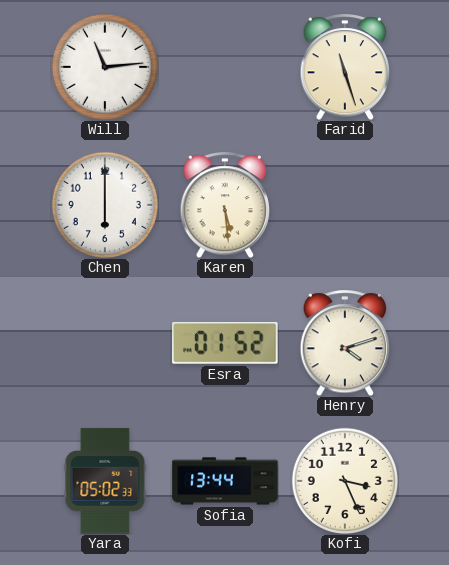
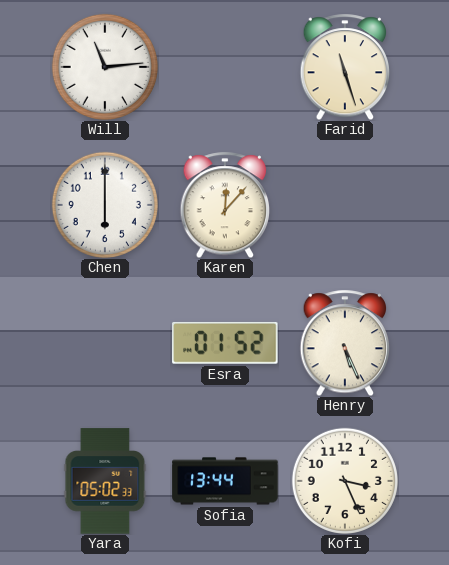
Karen: 5:29 -> 12:07
Henry: 4:12 -> 5:26
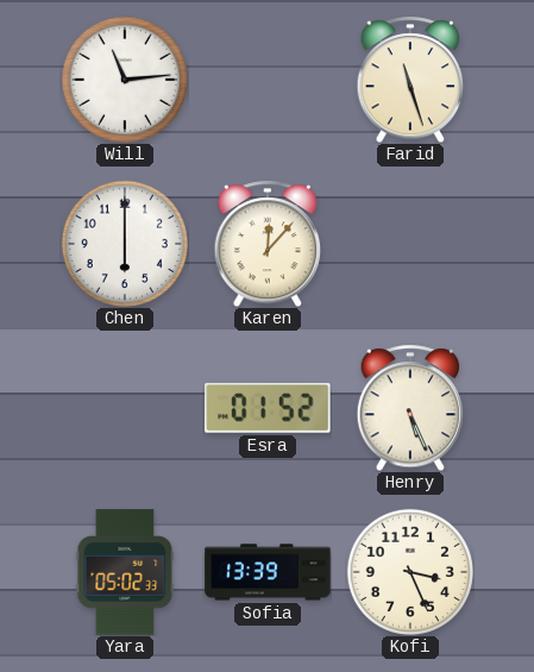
Sofia: 13:44 -> 13:39
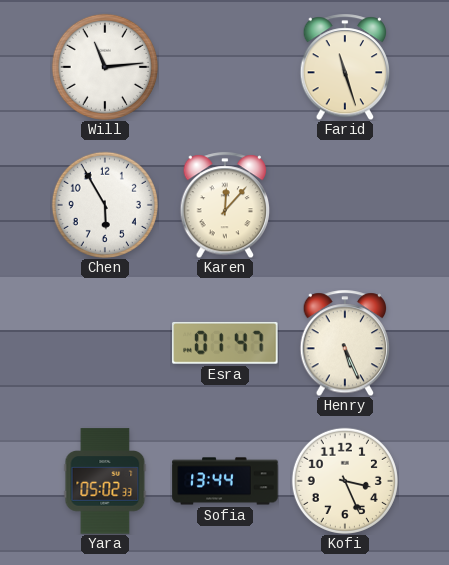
Chen: 6:00 -> 5:55
Esra: 01:52 -> 01:47
Sofia: 13:39 -> 13:44
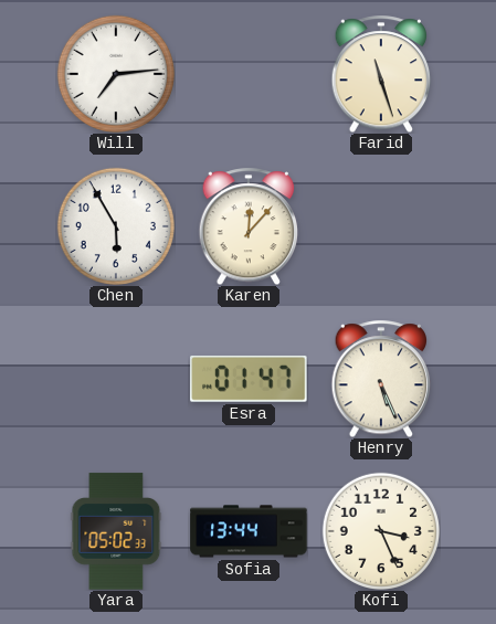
Will: 11:14 -> 7:14
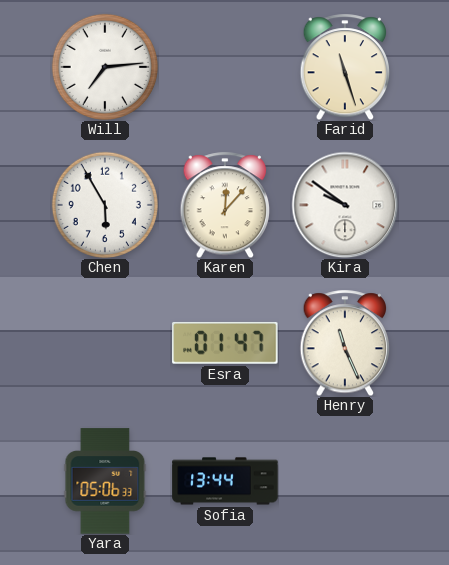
Kira: none -> 9:51
Henry: 5:26 -> 11:26
Yara: 05:02 -> 05:06
Kofi: 3:26 -> none
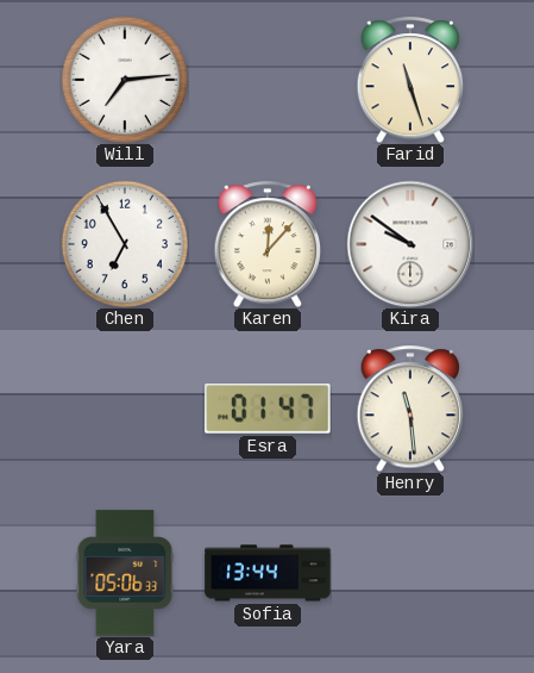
Chen: 5:55 -> 6:55
Henry: 11:26 -> 11:29
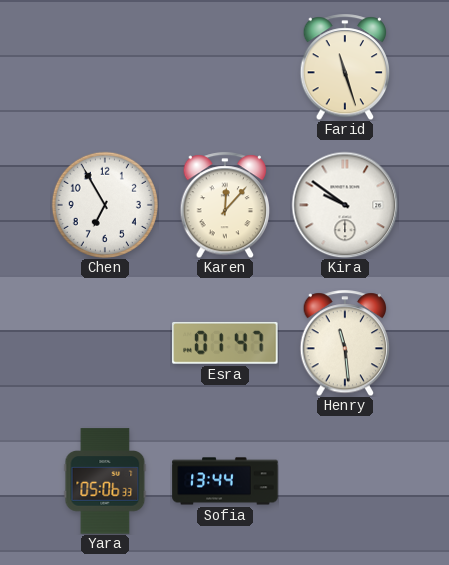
Will: 7:14 -> none
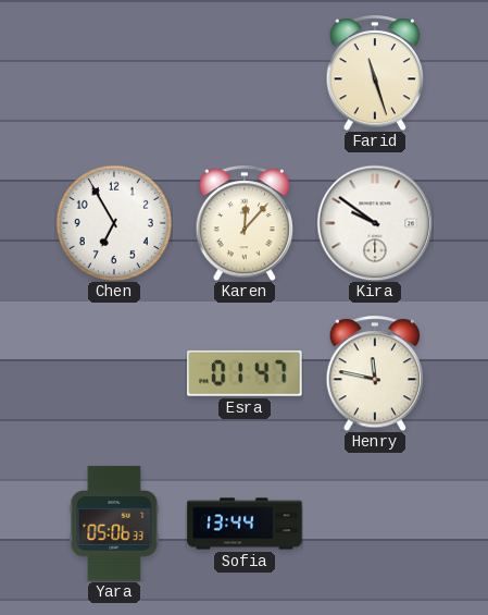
Henry: 11:29 -> 11:47
